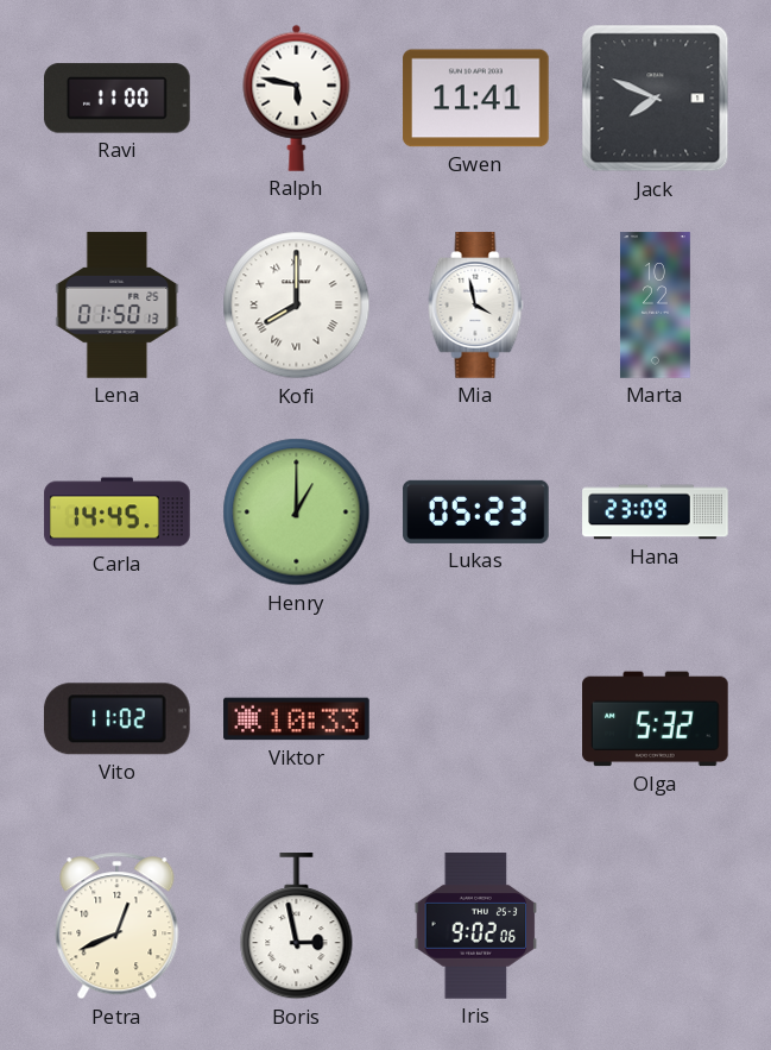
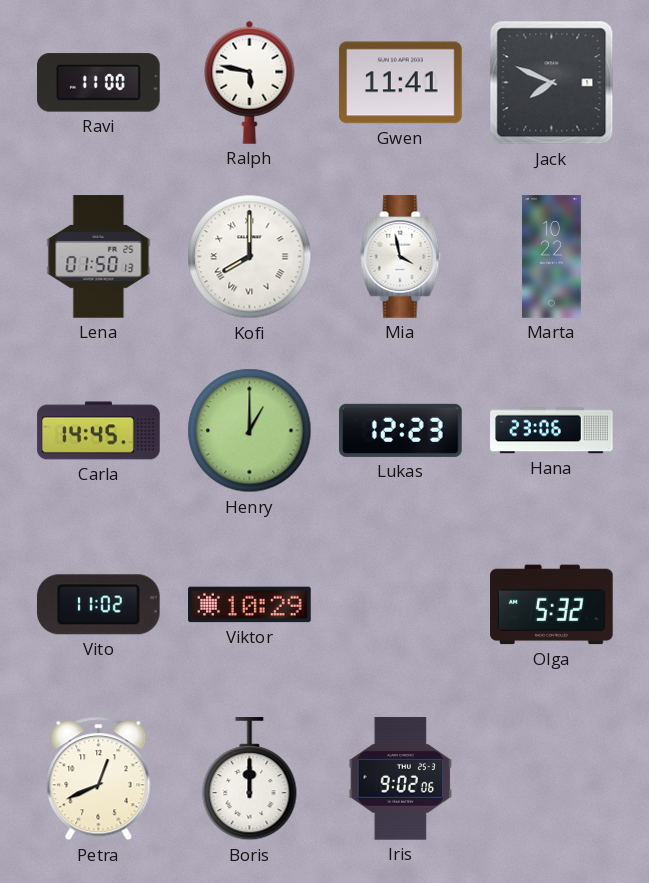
Lukas: 05:23 -> 12:23
Hana: 23:09 -> 23:06
Viktor: 10:33 -> 10:29
Boris: 2:58 -> 12:00
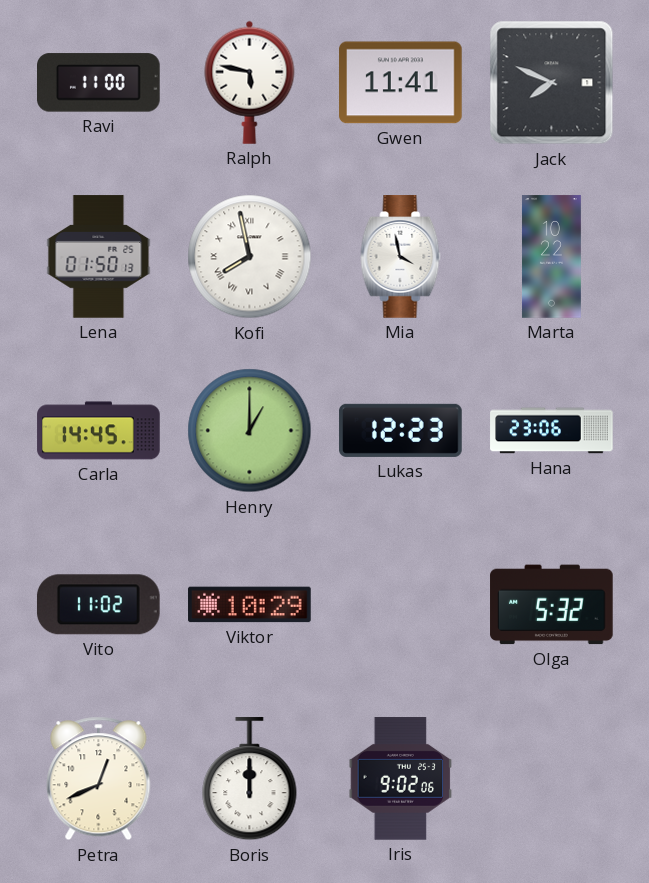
Kofi: 8:00 -> 7:58
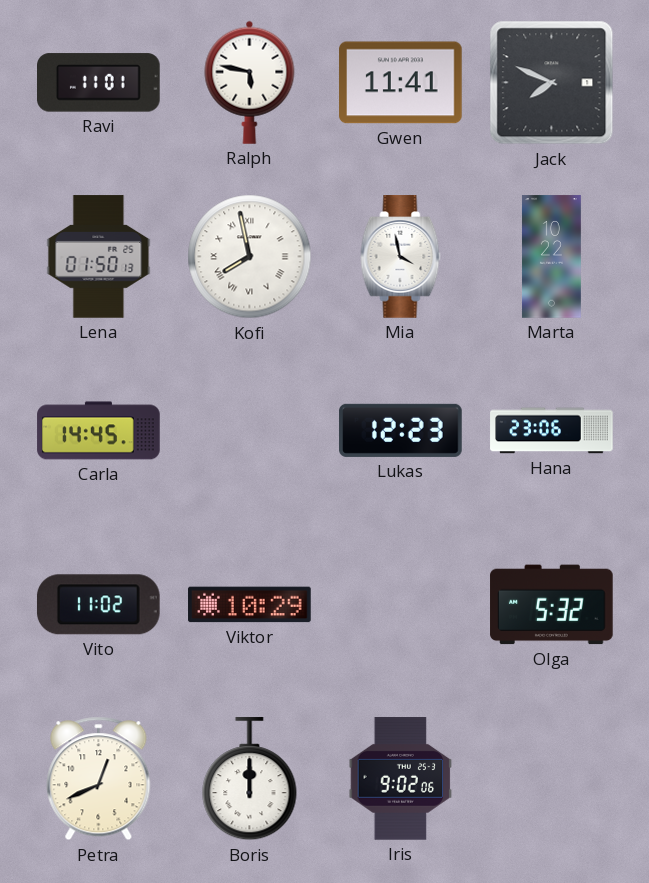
Ravi: 11:00 -> 11:01
Henry: 1:00 -> none
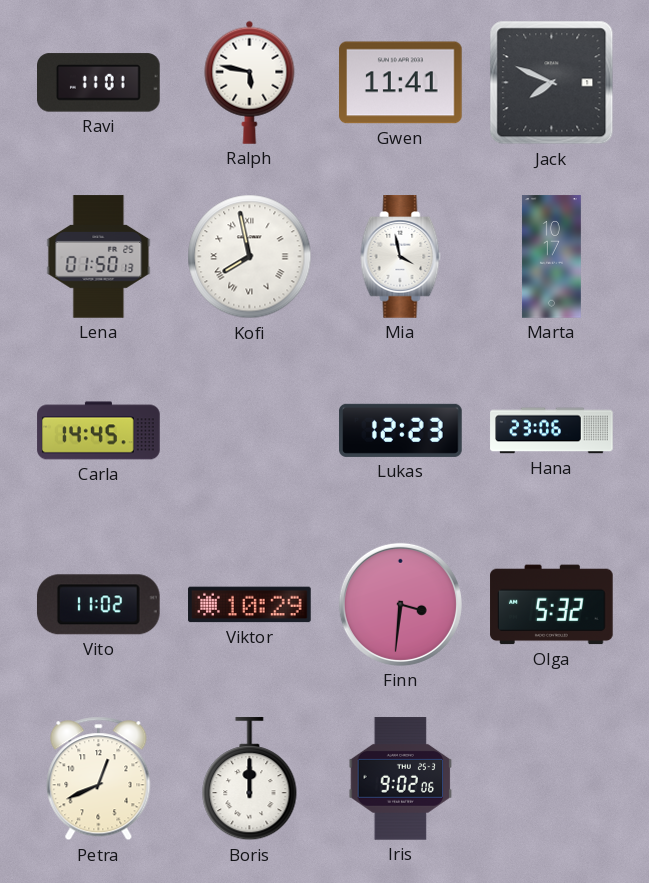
Marta: 10:22 -> 10:17
Finn: none -> 3:31
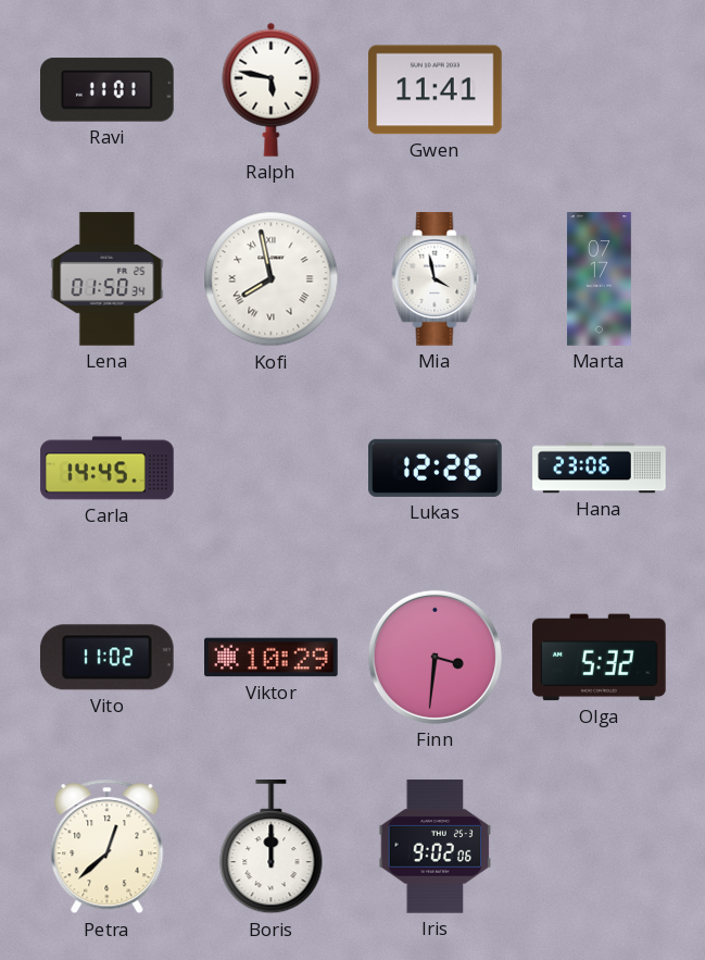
Jack: 7:49 -> none
Lena: 01:50:13 -> 01:50:34
Marta: 10:17 -> 07:17
Lukas: 12:23 -> 12:26
Petra: 12:41 -> 12:38
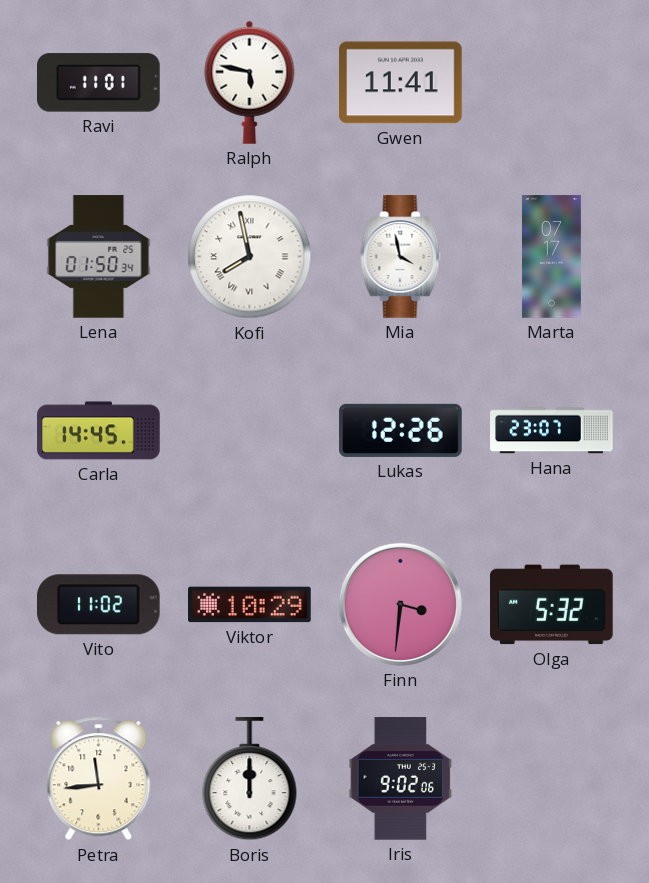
Hana: 23:06 -> 23:07
Petra: 12:38 -> 11:44
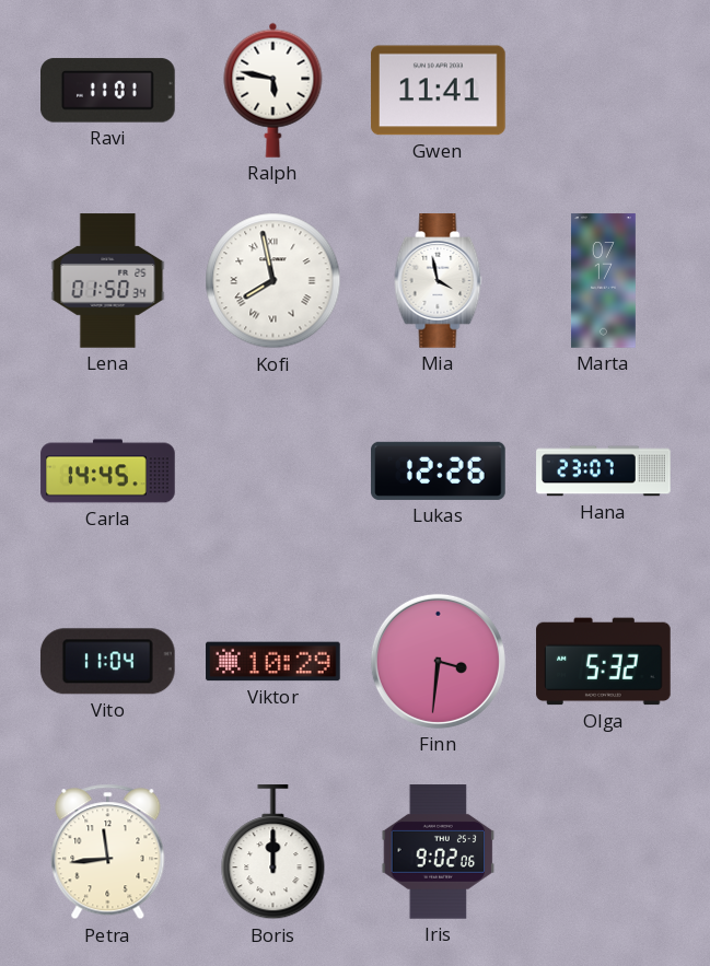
Vito: 11:02 -> 11:04
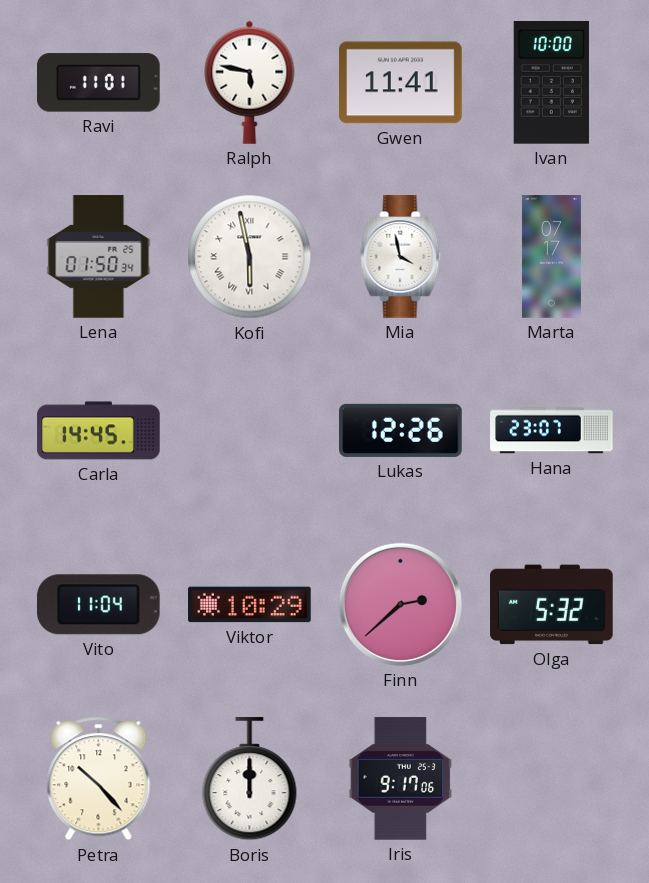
Ivan: none -> 10:00
Kofi: 7:58 -> 5:58
Finn: 3:31 -> 2:38
Petra: 11:44 -> 10:23
Iris: 9:02 -> 9:17
